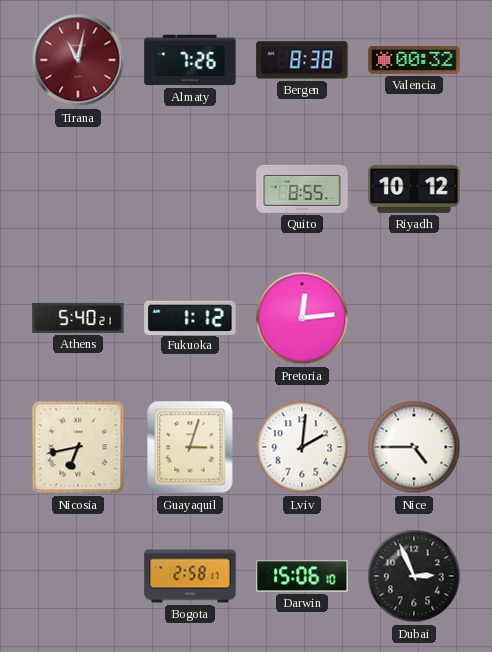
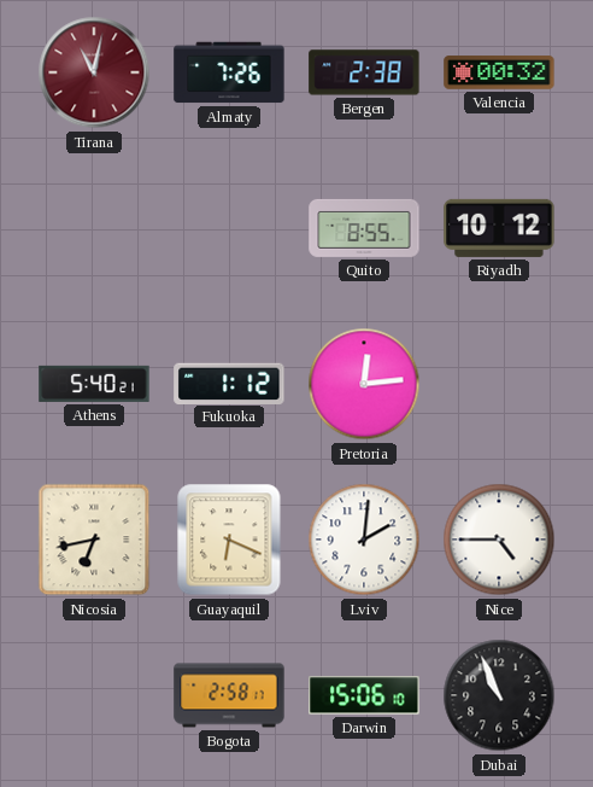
Bergen: 8:38 -> 2:38
Guayaquil: 3:03 -> 6:19
Dubai: 2:56 -> 10:56
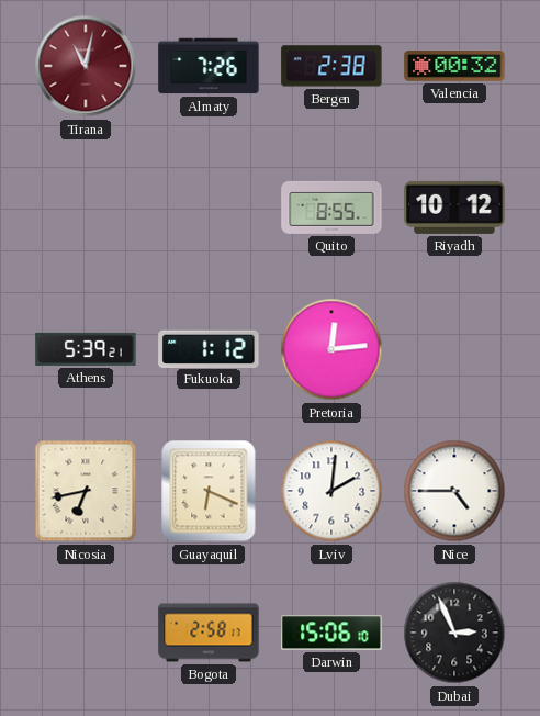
Athens: 5:40 -> 5:39
Dubai: 10:56 -> 2:56
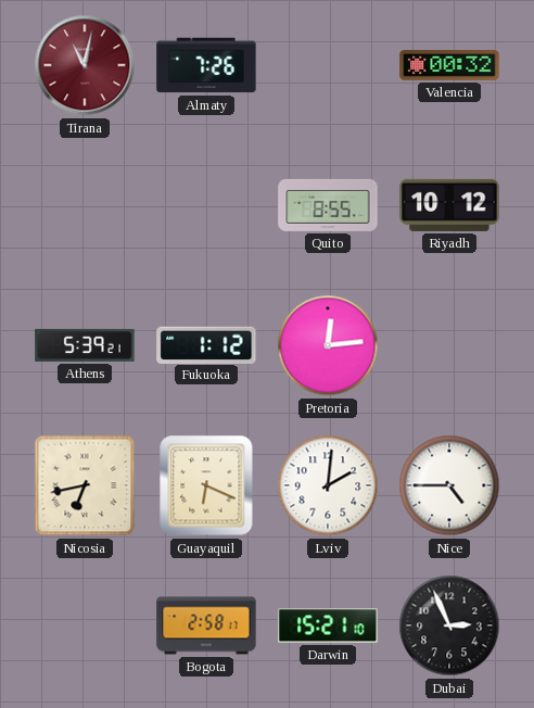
Bergen: 2:38 -> none
Darwin: 15:06 -> 15:21
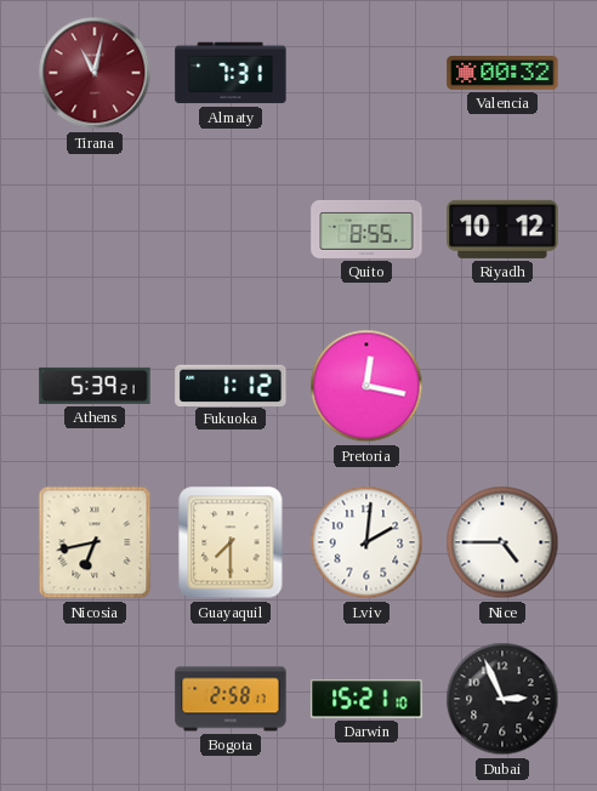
Almaty: 7:26 -> 7:31
Pretoria: 12:14 -> 12:17
Guayaquil: 6:19 -> 7:30
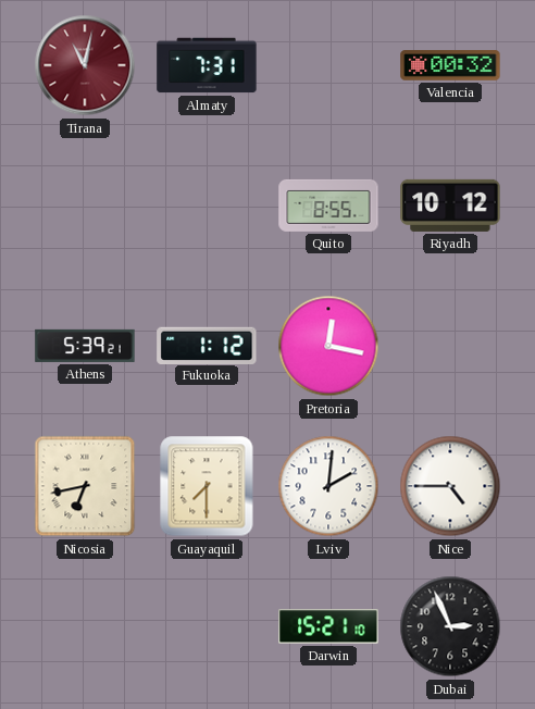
Bogota: 2:58 -> none
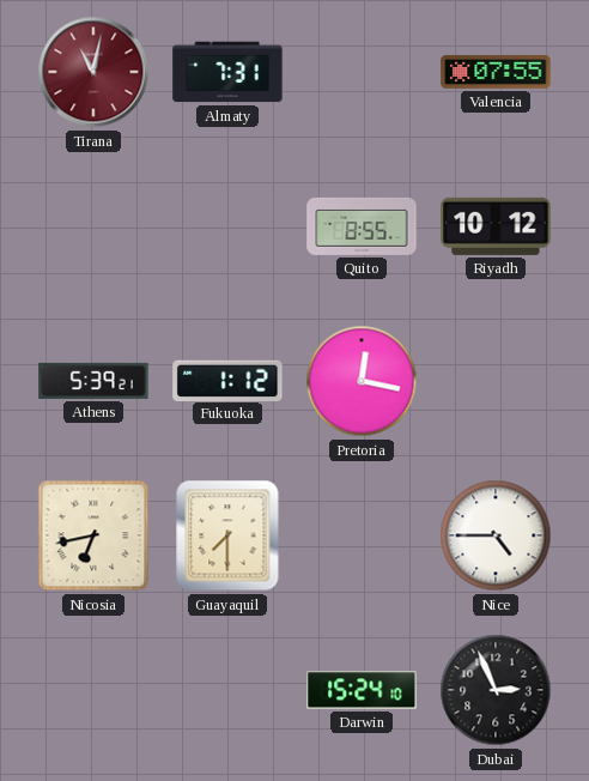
Valencia: 00:32 -> 07:55
Lviv: 2:01 -> none
Darwin: 15:21 -> 15:24
